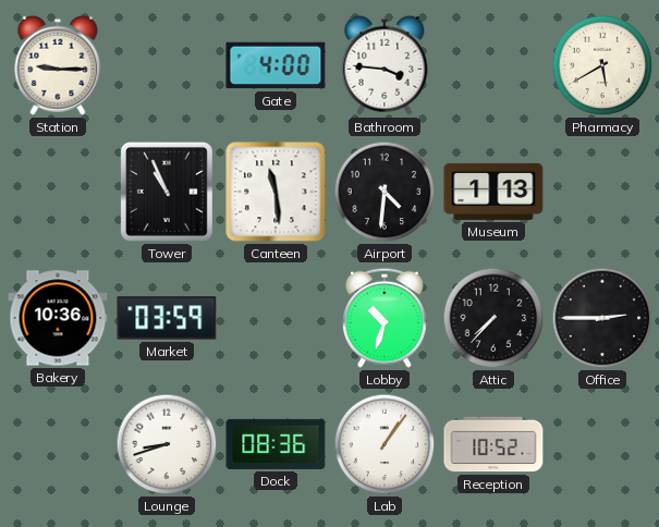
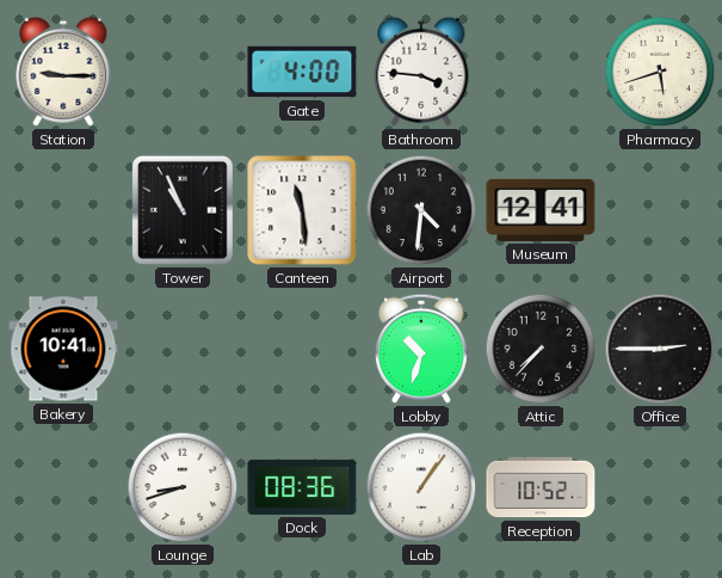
Pharmacy: 5:40 -> 5:42
Museum: 1:13 -> 12:41
Bakery: 10:36 -> 10:41
Market: 03:59 -> none
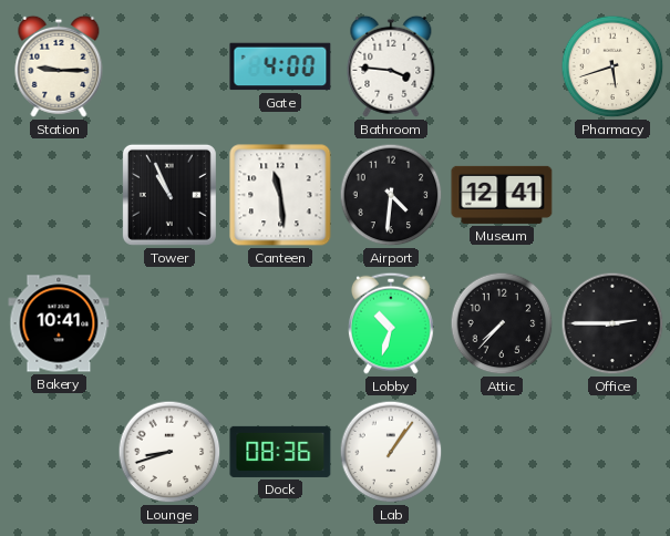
Reception: 10:52 -> none
